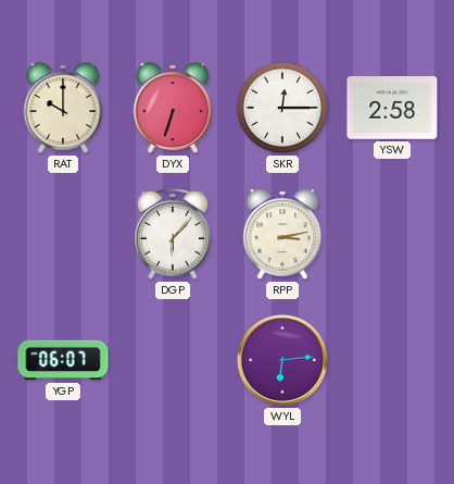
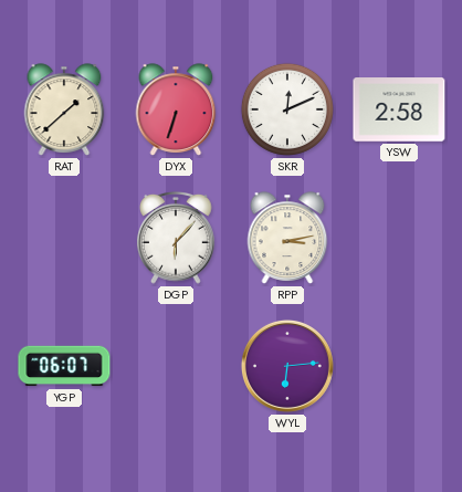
RAT: 10:00 -> 1:38
SKR: 12:15 -> 12:11
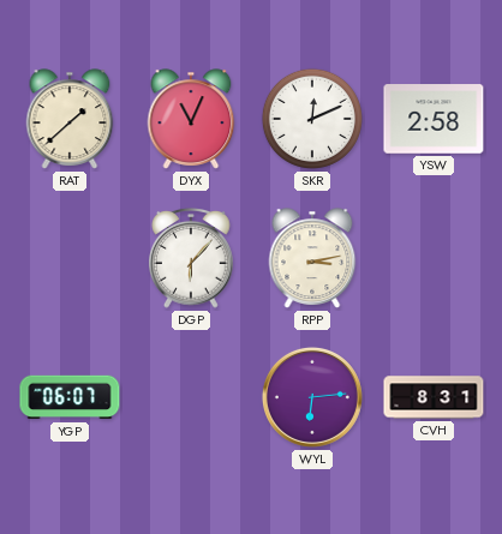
DYX: 6:33 -> 11:04
CVH: none -> 8:31
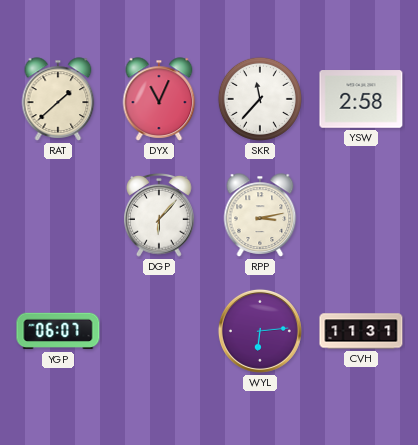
SKR: 12:11 -> 11:37
CVH: 8:31 -> 11:31
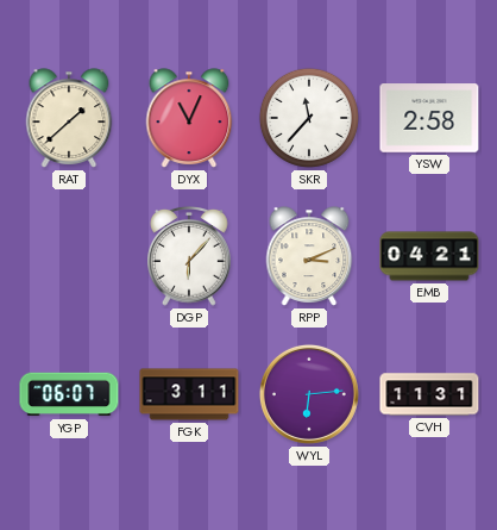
RPP: 3:13 -> 3:11
EMB: none -> 04:21
FGK: none -> 3:11
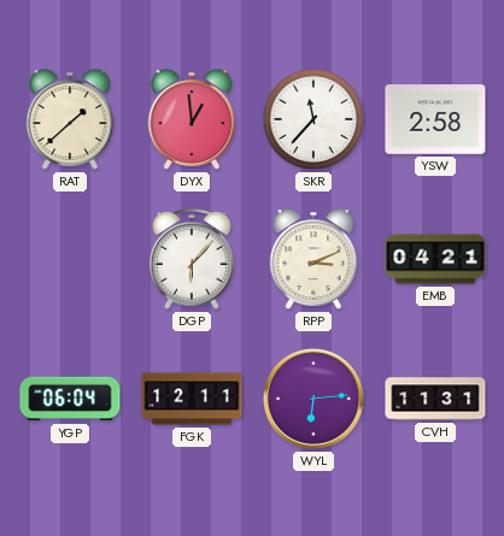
DYX: 11:04 -> 12:59
YGP: 06:07 -> 06:04
FGK: 3:11 -> 12:11
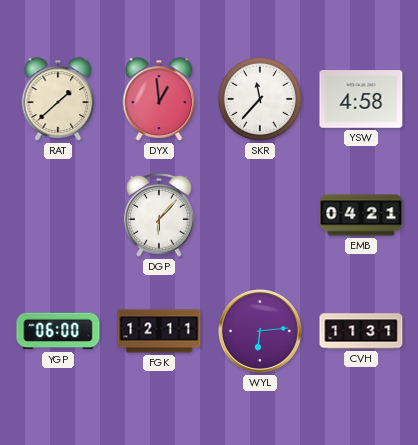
YSW: 2:58 -> 4:58
RPP: 3:11 -> none
YGP: 06:04 -> 06:00
